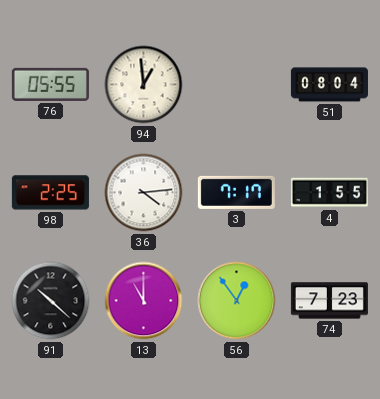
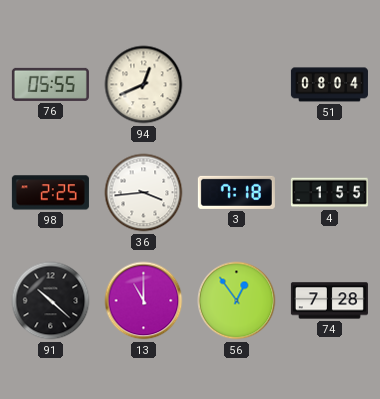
94: 12:59 -> 12:41
36: 4:14 -> 3:44
3: 7:17 -> 7:18
74: 7:23 -> 7:28
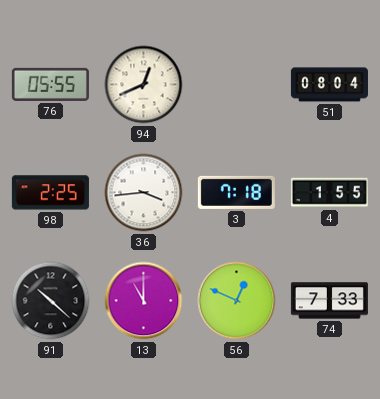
56: 12:54 -> 12:49
74: 7:28 -> 7:33
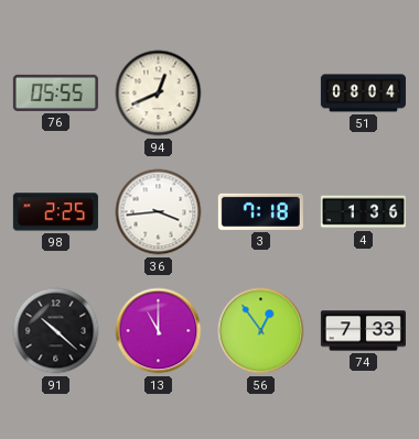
4: 1:55 -> 1:36
56: 12:49 -> 12:54
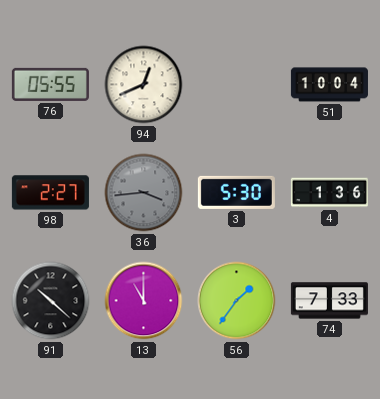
51: 08:04 -> 10:04
98: 2:25 -> 2:27
36 dial: white -> grey
3: 7:18 -> 5:30
56: 12:54 -> 1:36
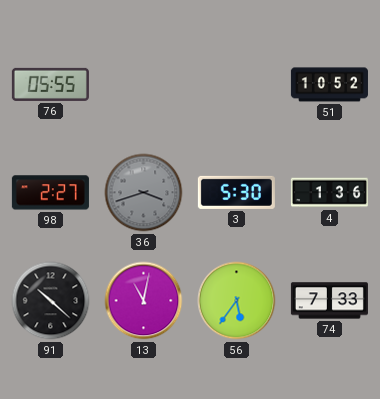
94: 12:41 -> none
51: 10:04 -> 10:52
36: 3:44 -> 3:42
13: 11:00 -> 11:02
56: 1:36 -> 5:36
